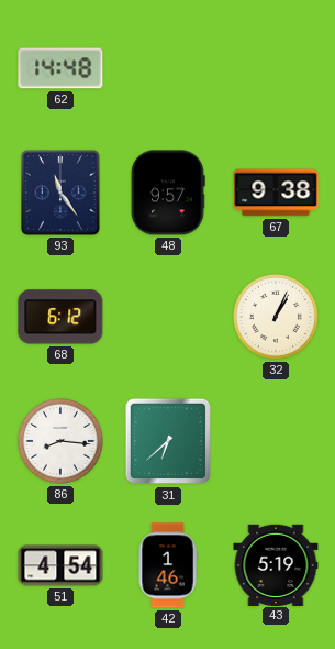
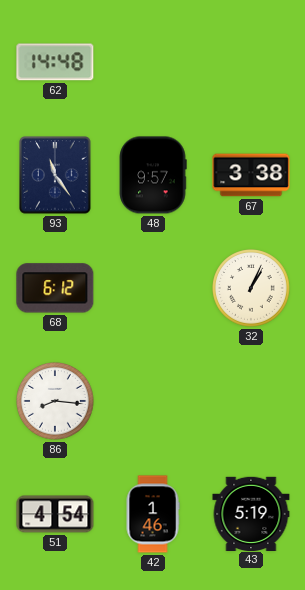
67: 9:38 -> 3:38
31: 6:38 -> none
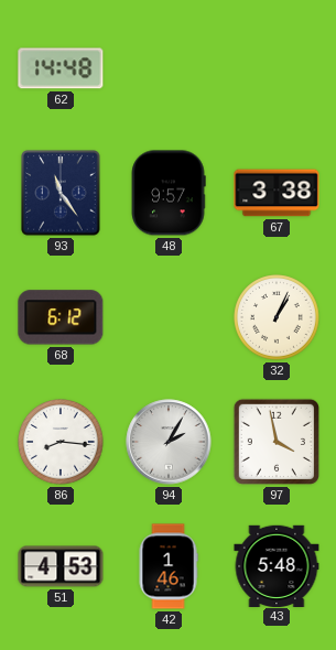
94: none -> 2:05
97: none -> 3:58
51: 4:54 -> 4:53
43: 5:19 -> 5:48
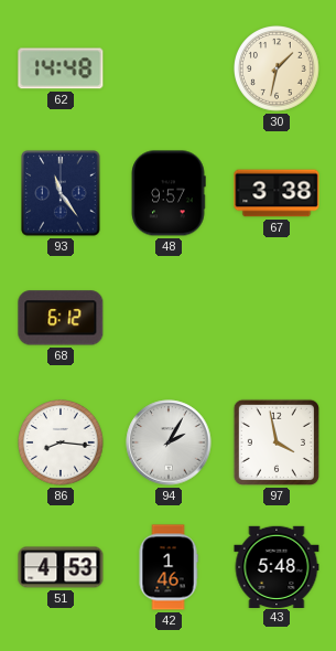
30: none -> 1:32
32: 1:04 -> none
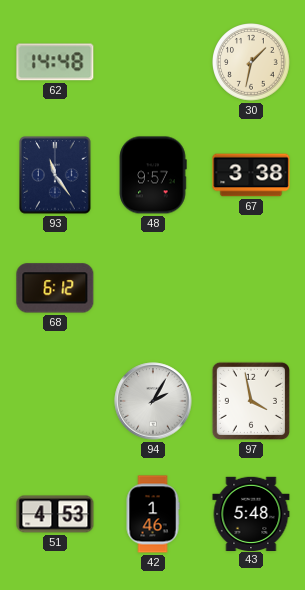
86: 8:16 -> none
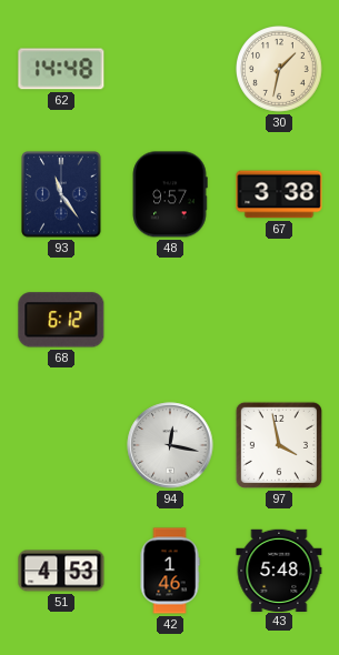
94: 2:05 -> 12:17
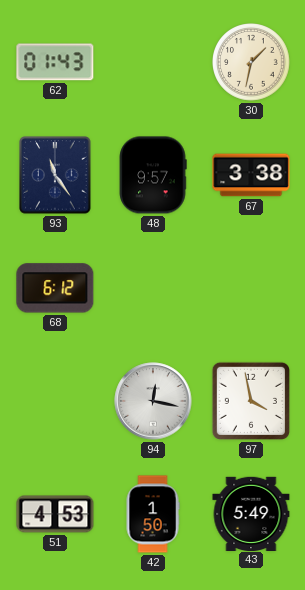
62: 14:48 -> 01:43
42: 1:46 -> 1:50
43: 5:48 -> 5:49
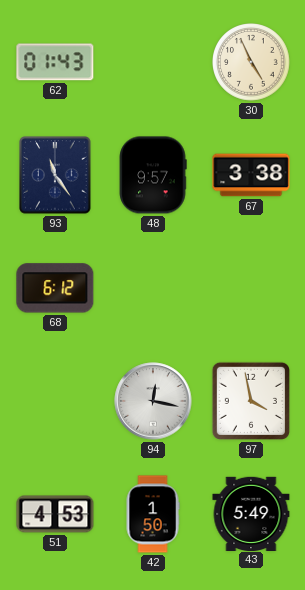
30: 1:32 -> 4:56
